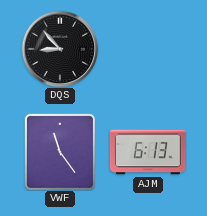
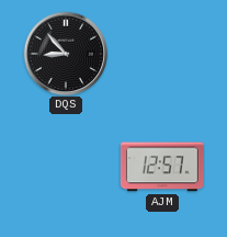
VWF: 11:24 -> none
AJM: 6:13 -> 12:57
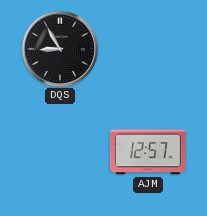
DQS: 8:53 -> 8:55
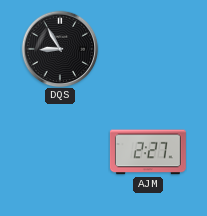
AJM: 12:57 -> 2:27
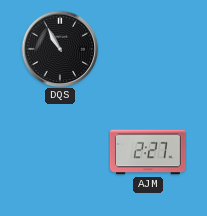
DQS: 8:55 -> 10:55
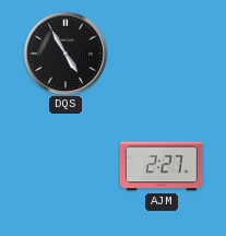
DQS: 10:55 -> 4:55
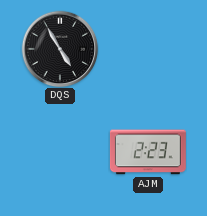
AJM: 2:27 -> 2:23
